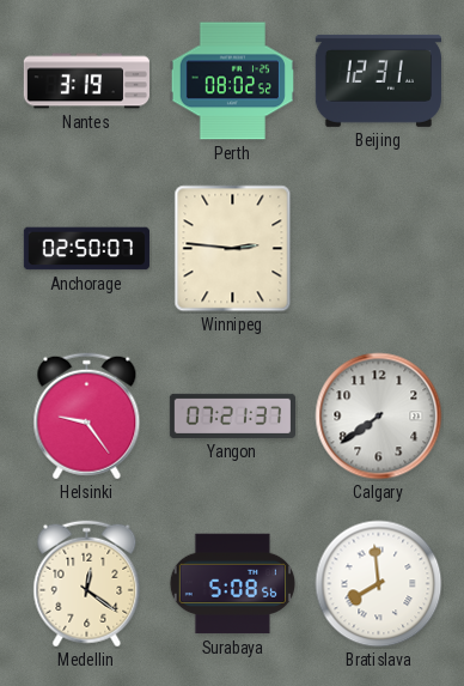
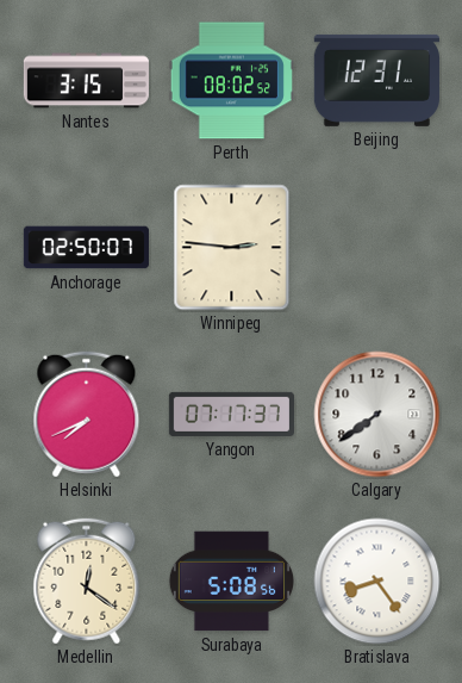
Nantes: 3:19 -> 3:15
Helsinki: 9:24 -> 7:41
Yangon: 07:21 -> 07:17
Bratislava: 7:59 -> 8:24
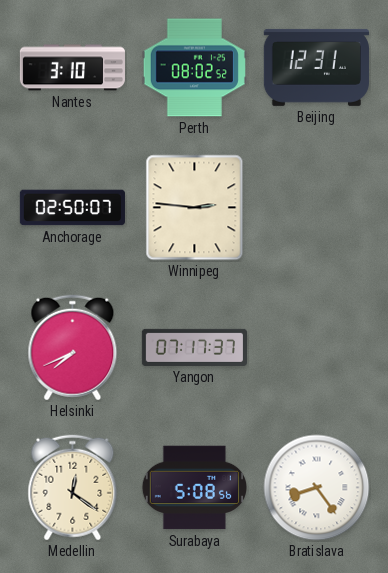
Nantes: 3:15 -> 3:10
Calgary: 7:39 -> none
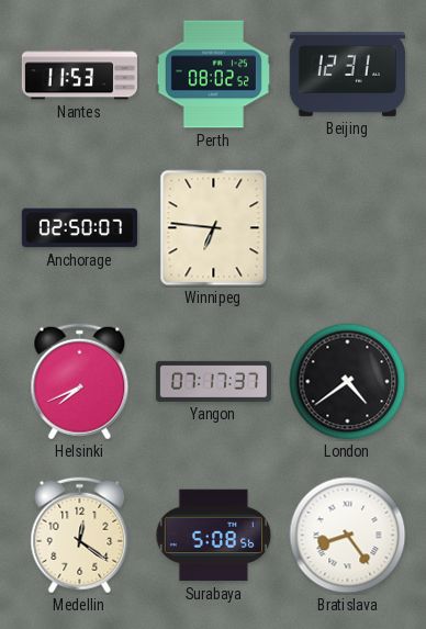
Nantes: 3:10 -> 11:53
Winnipeg: 2:46 -> 6:46
London: none -> 4:39
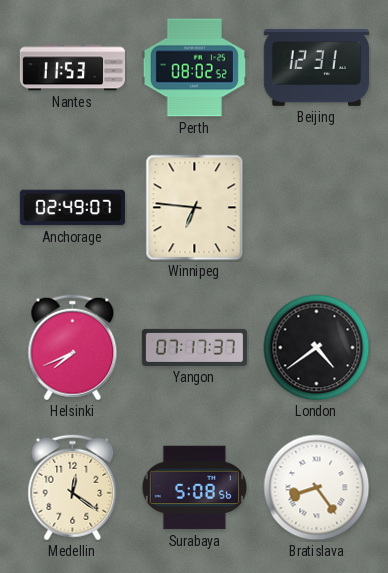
Anchorage: 02:50 -> 02:49
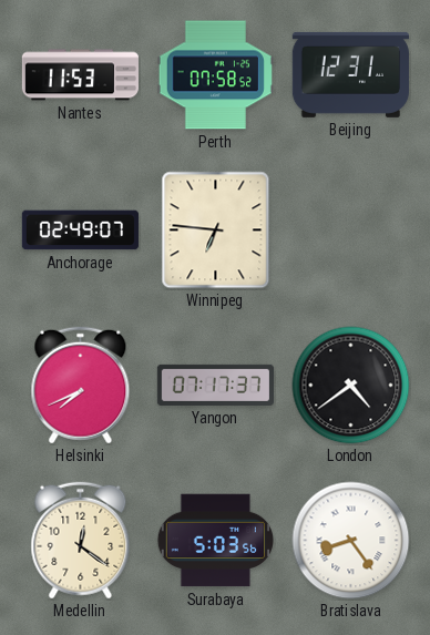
Perth: 08:02 -> 07:58
Surabaya: 5:08 -> 5:03
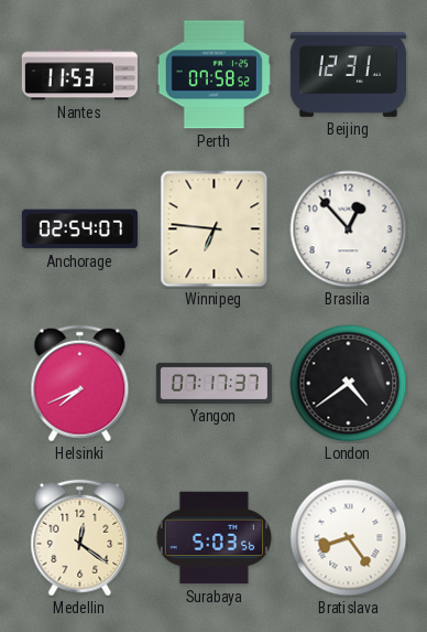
Anchorage: 02:49 -> 02:54
Brasilia: none -> 12:53
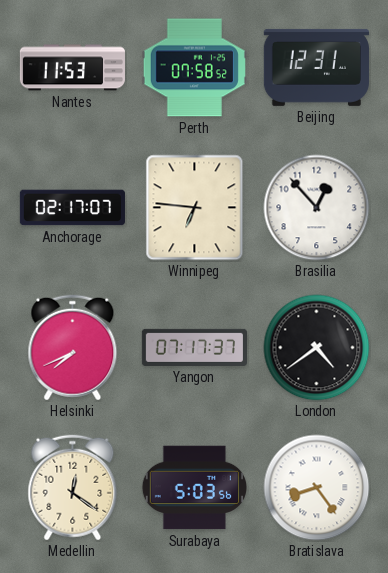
Anchorage: 02:54 -> 02:17
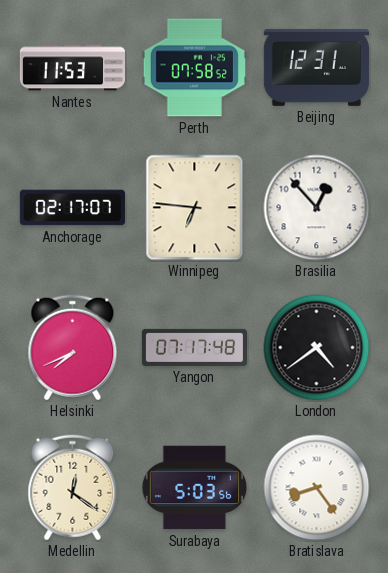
Yangon: 07:17:37 -> 07:17:48
